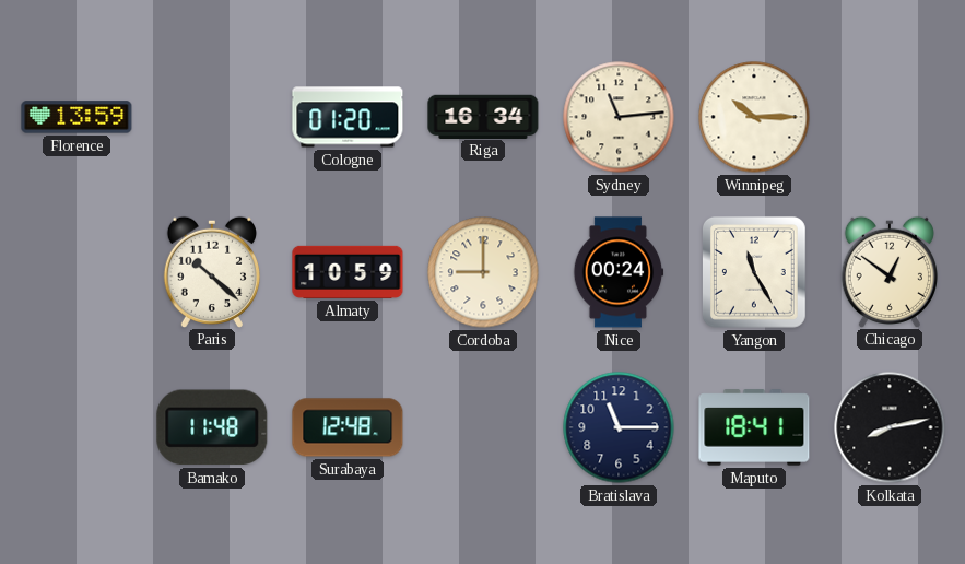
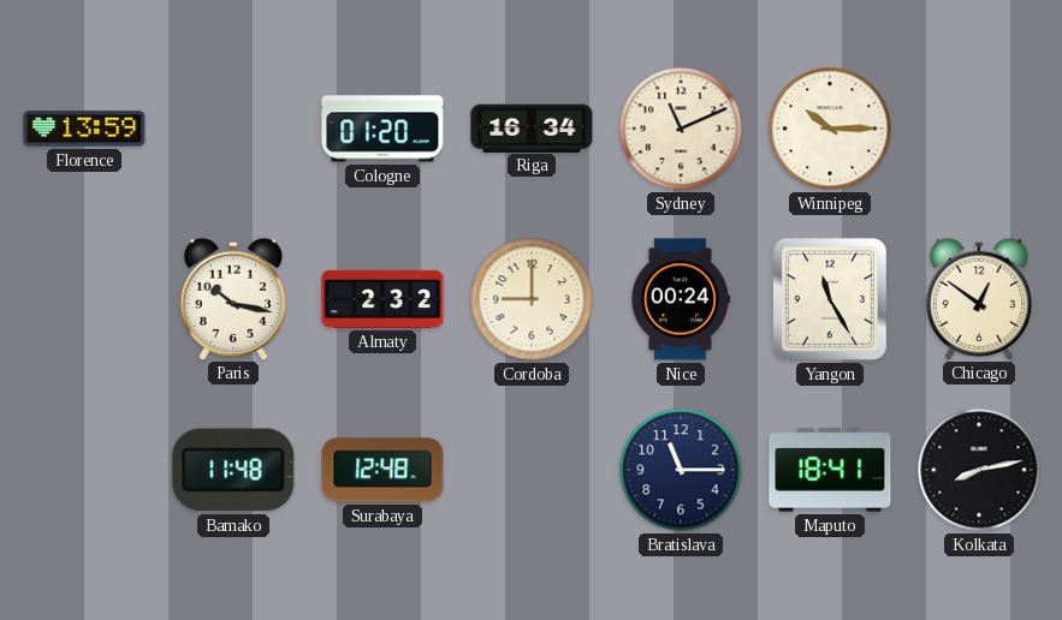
Sydney: 11:14 -> 11:11
Paris: 10:22 -> 10:17
Almaty: 10:59 -> 2:32
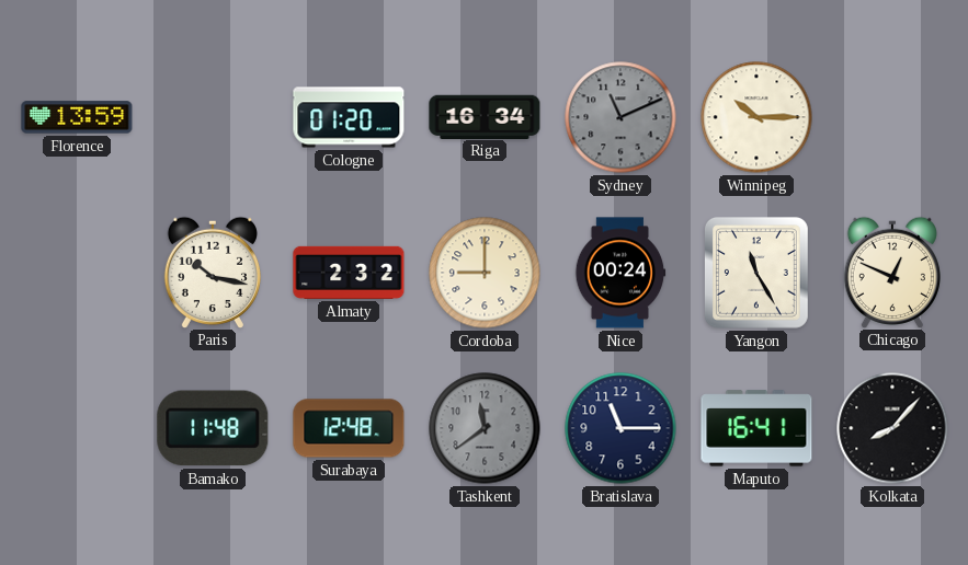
Sydney dial: cream -> grey
Chicago: 12:51 -> 12:49
Tashkent: none -> 11:39
Maputo: 18:41 -> 16:41
Kolkata: 8:13 -> 8:07
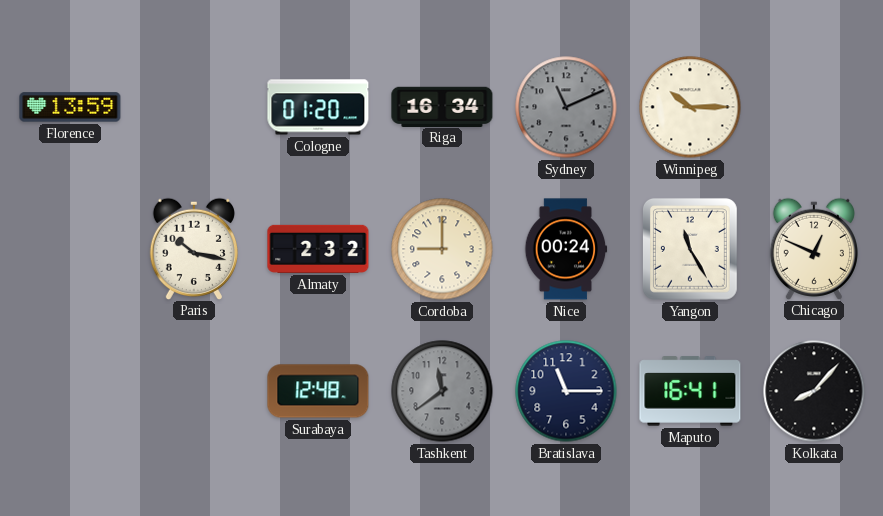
Bamako: 11:48 -> none
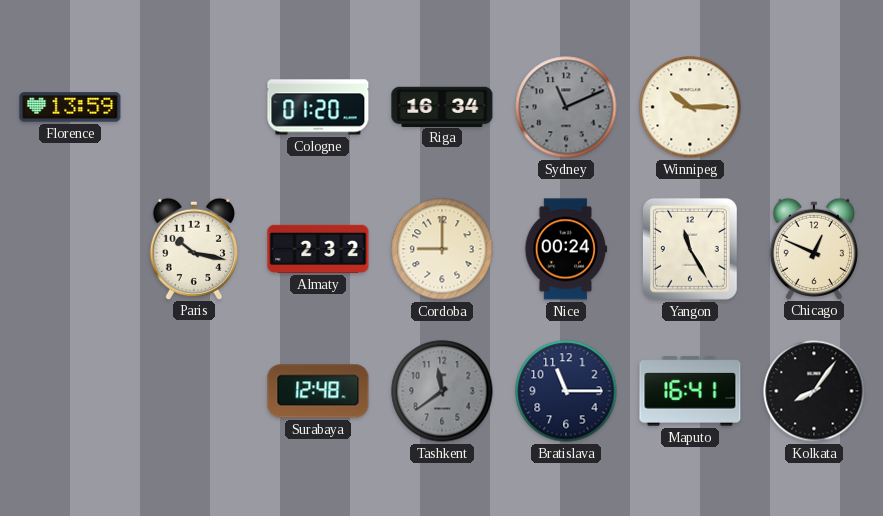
Kolkata: 8:07 -> 8:06
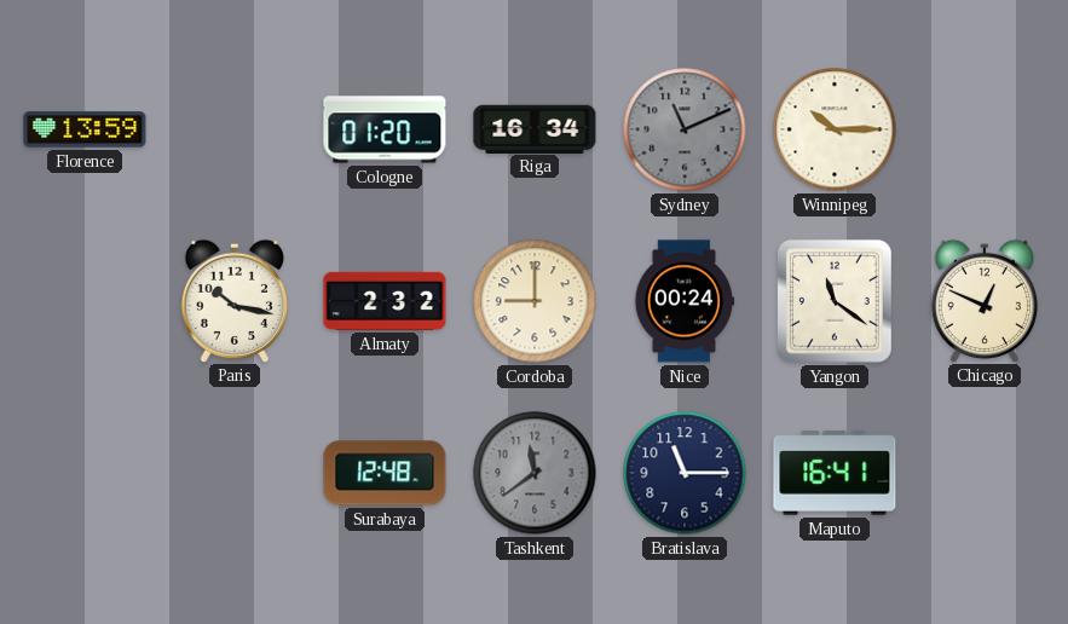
Yangon: 11:25 -> 11:21
Kolkata: 8:06 -> none
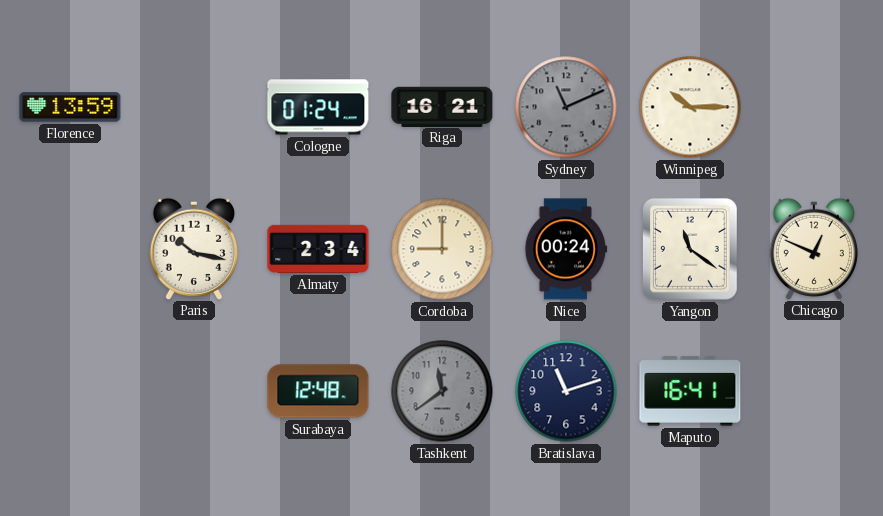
Cologne: 01:20 -> 01:24
Riga: 16:34 -> 16:21
Almaty: 2:32 -> 2:34
Bratislava: 11:15 -> 11:12
